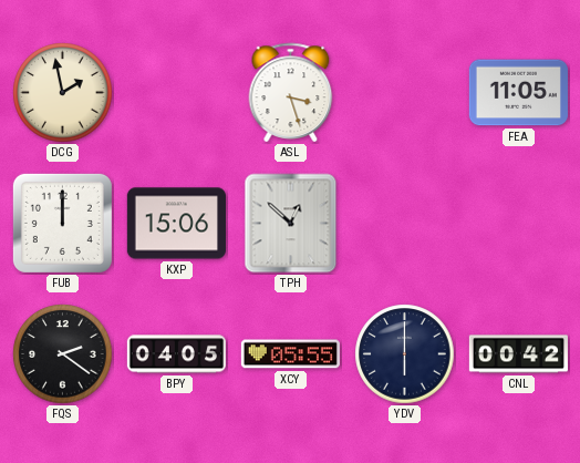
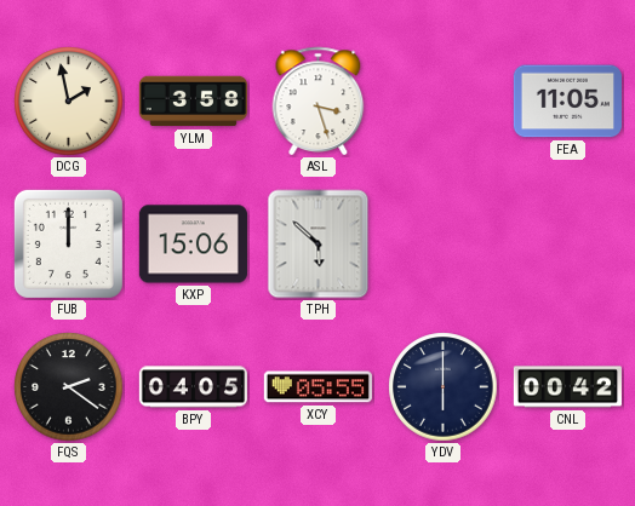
YLM: none -> 3:58
TPH: 12:52 -> 5:52
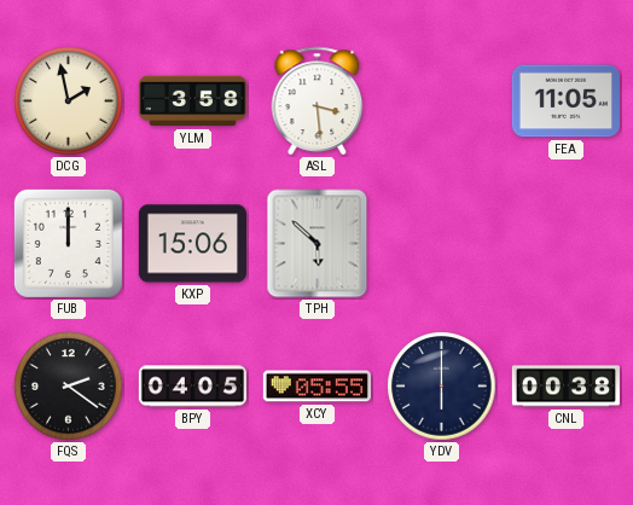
ASL: 3:27 -> 3:29
CNL: 00:42 -> 00:38
